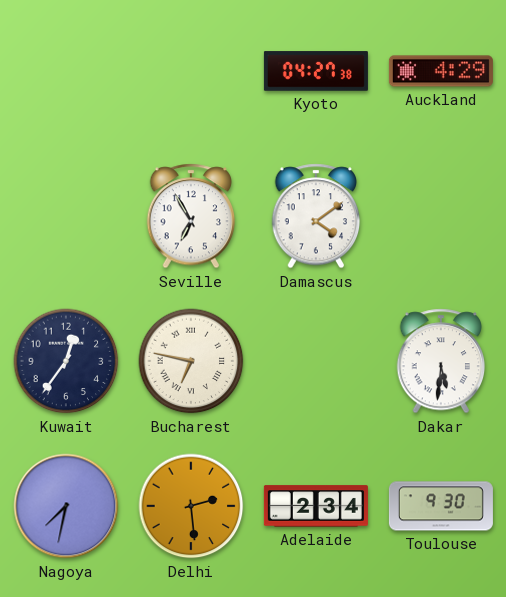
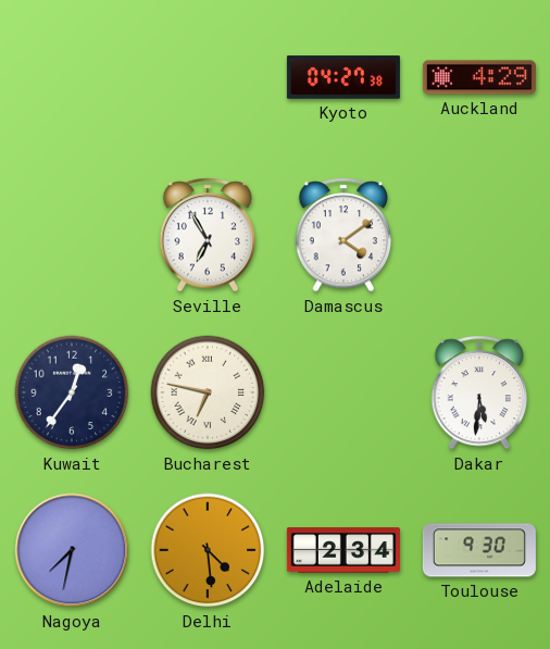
Delhi: 2:29 -> 4:29
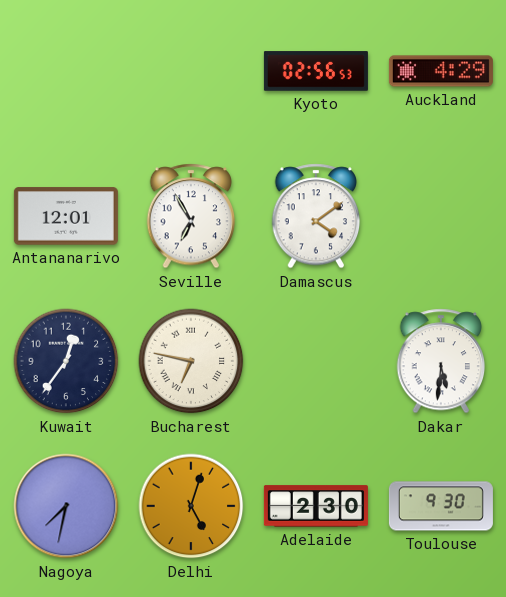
Kyoto: 04:27 -> 02:56
Antananarivo: none -> 12:01
Delhi: 4:29 -> 5:03
Adelaide: 2:34 -> 2:30
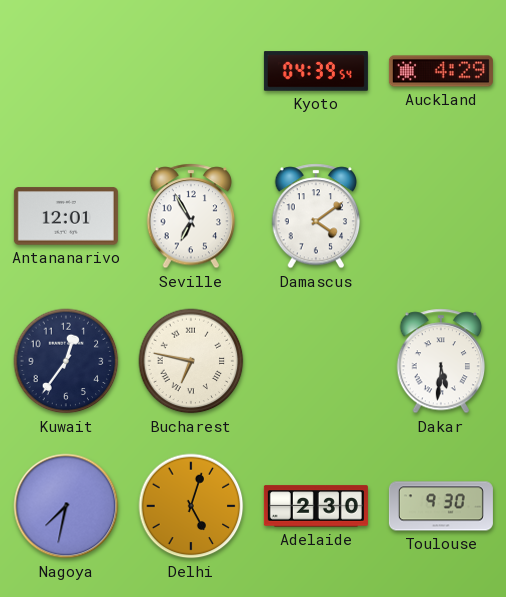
Kyoto: 02:56 -> 04:39
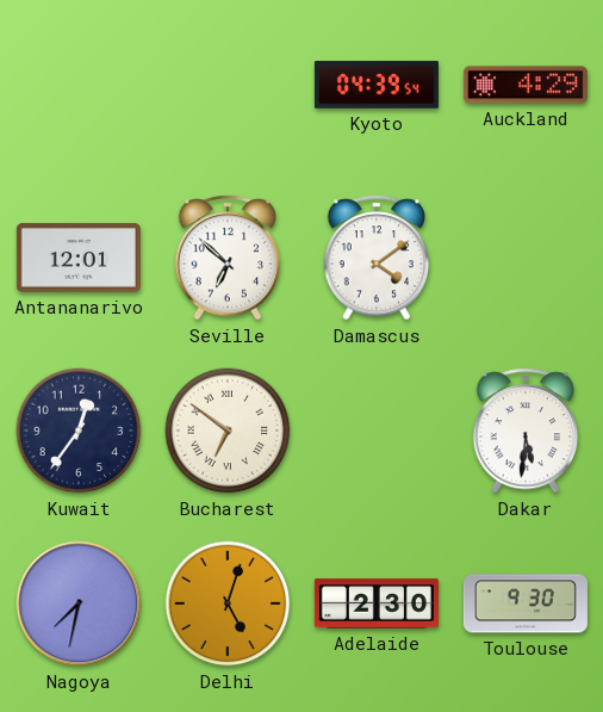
Seville: 6:55 -> 6:52
Bucharest: 6:47 -> 6:51
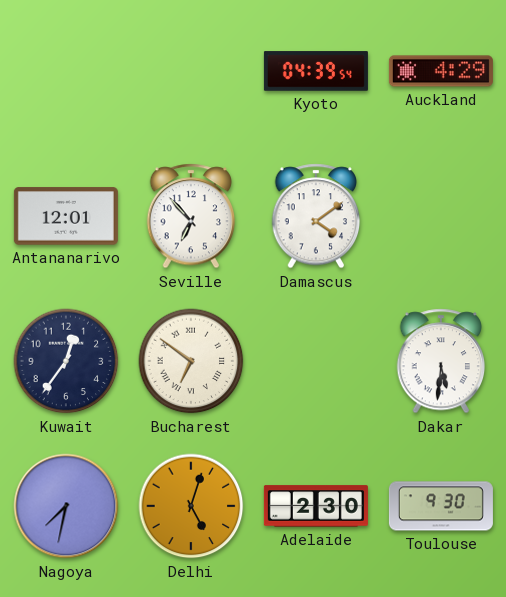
Seville: 6:52 -> 6:53
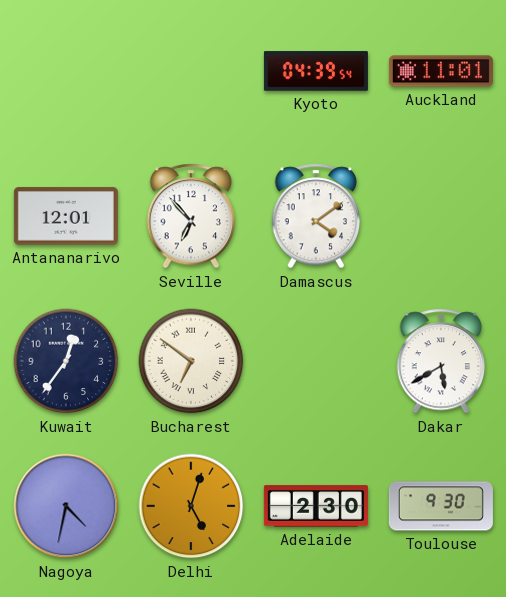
Auckland: 4:29 -> 11:01
Dakar: 5:31 -> 5:40
Nagoya: 7:32 -> 4:32
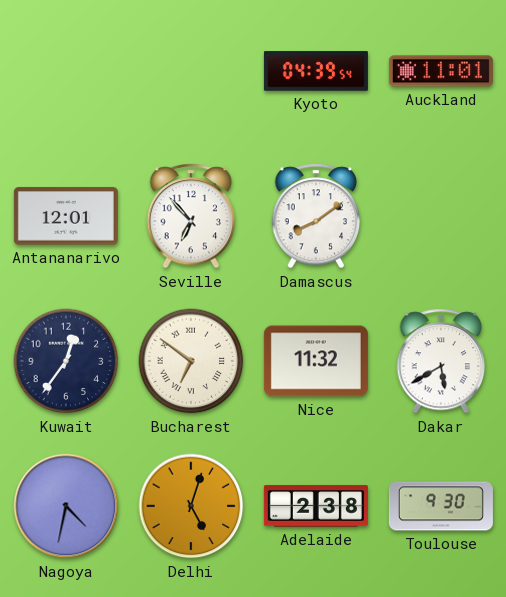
Damascus: 4:09 -> 8:09
Nice: none -> 11:32
Adelaide: 2:30 -> 2:38
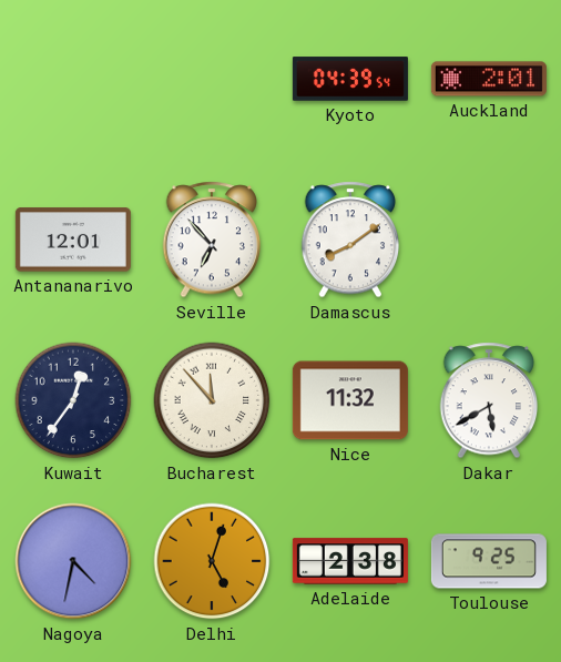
Auckland: 11:01 -> 2:01
Bucharest: 6:51 -> 11:53
Toulouse: 9:30 -> 9:25
